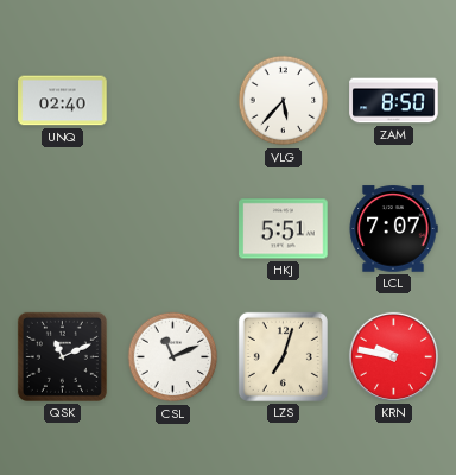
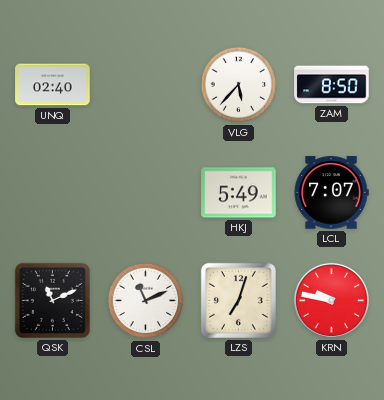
HKJ: 5:51 -> 5:49
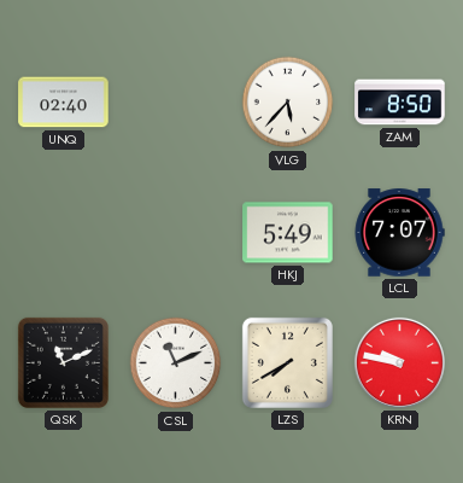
LZS: 7:03 -> 7:40
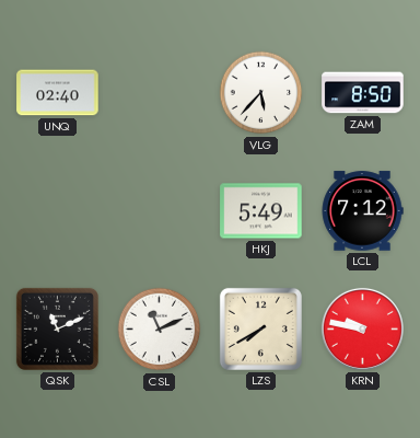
LCL: 7:07 -> 7:12
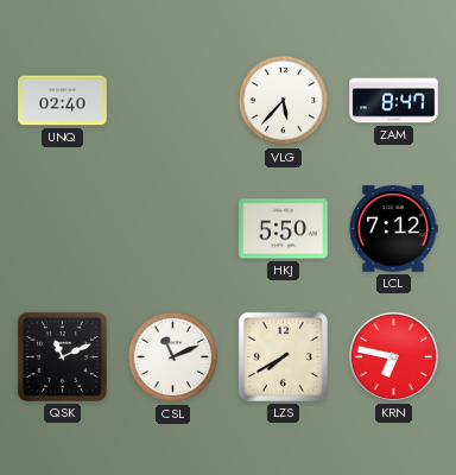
ZAM: 8:50 -> 8:47
HKJ: 5:49 -> 5:50
KRN: 9:47 -> 6:47
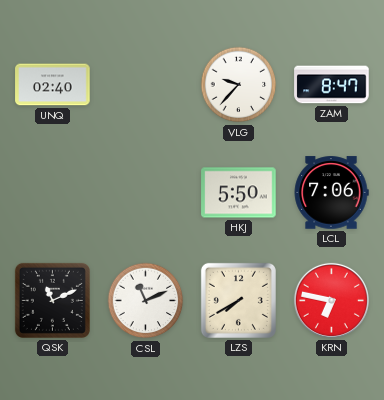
VLG: 5:37 -> 9:37
LCL: 7:12 -> 7:06
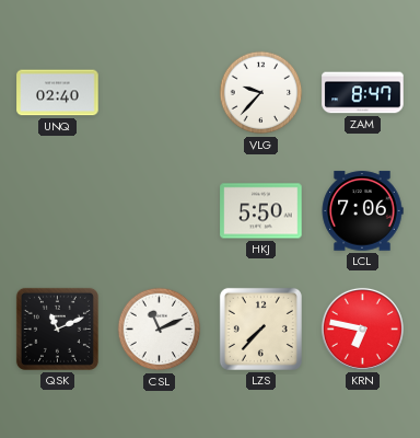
LZS: 7:40 -> 7:37
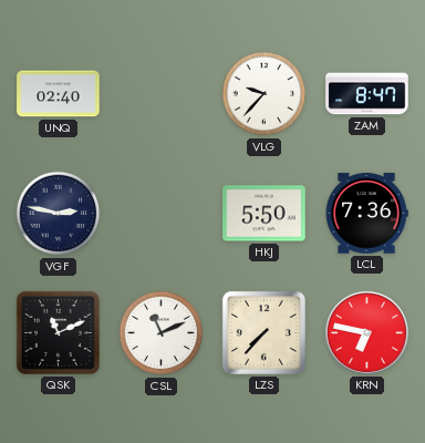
VGF: none -> 2:47
LCL: 7:06 -> 7:36
